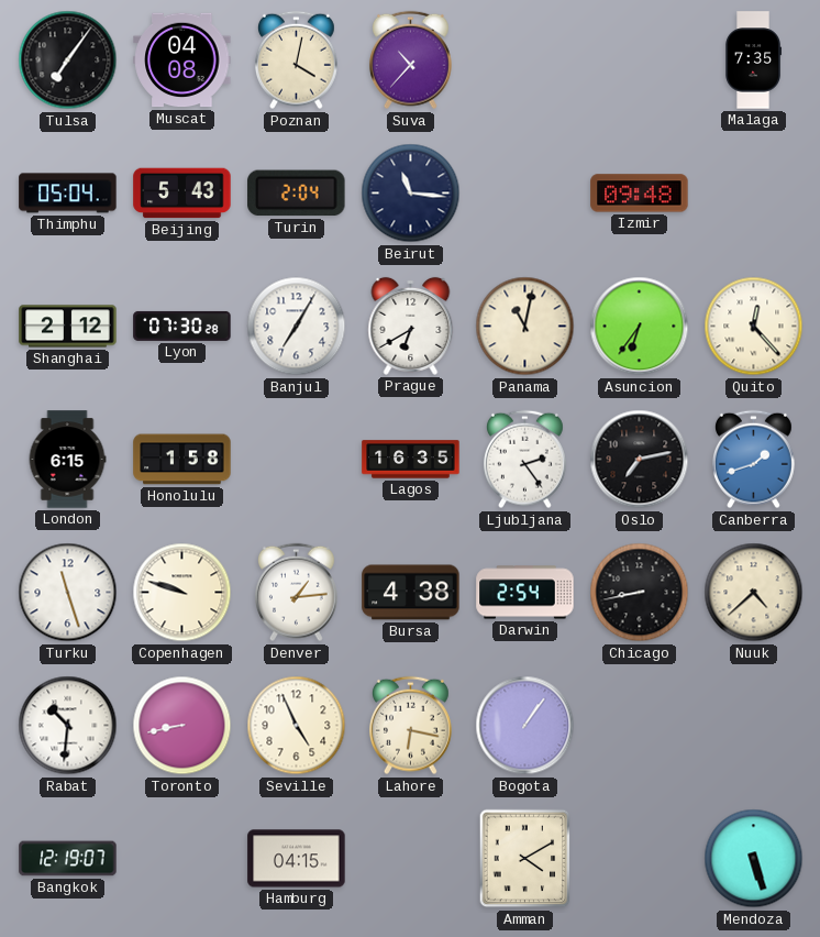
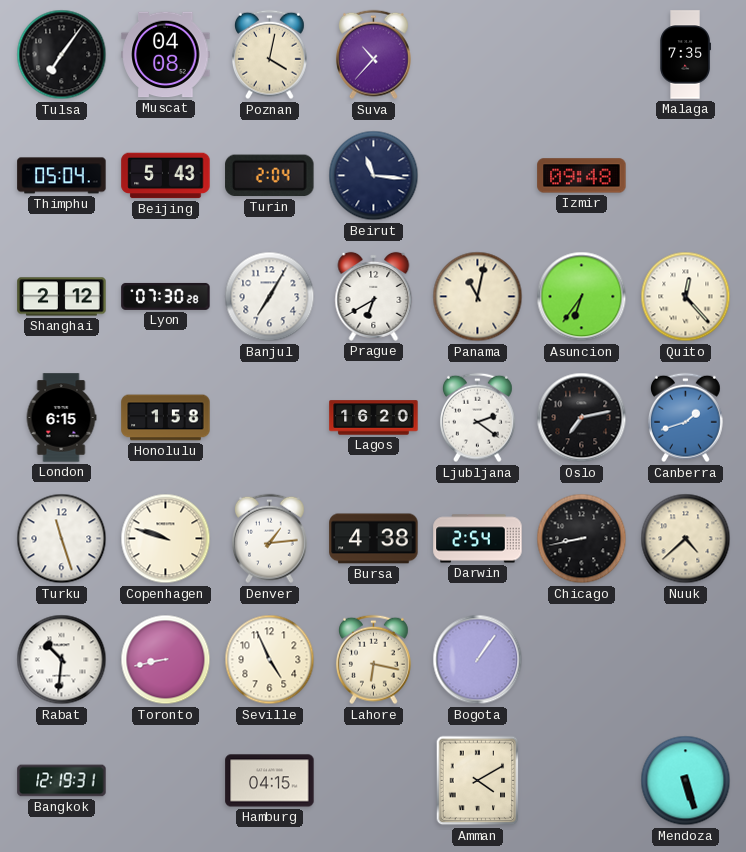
Lagos: 16:35 -> 16:20
Ljubljana: 2:24 -> 2:21
Bangkok: 12:19:07 -> 12:19:31
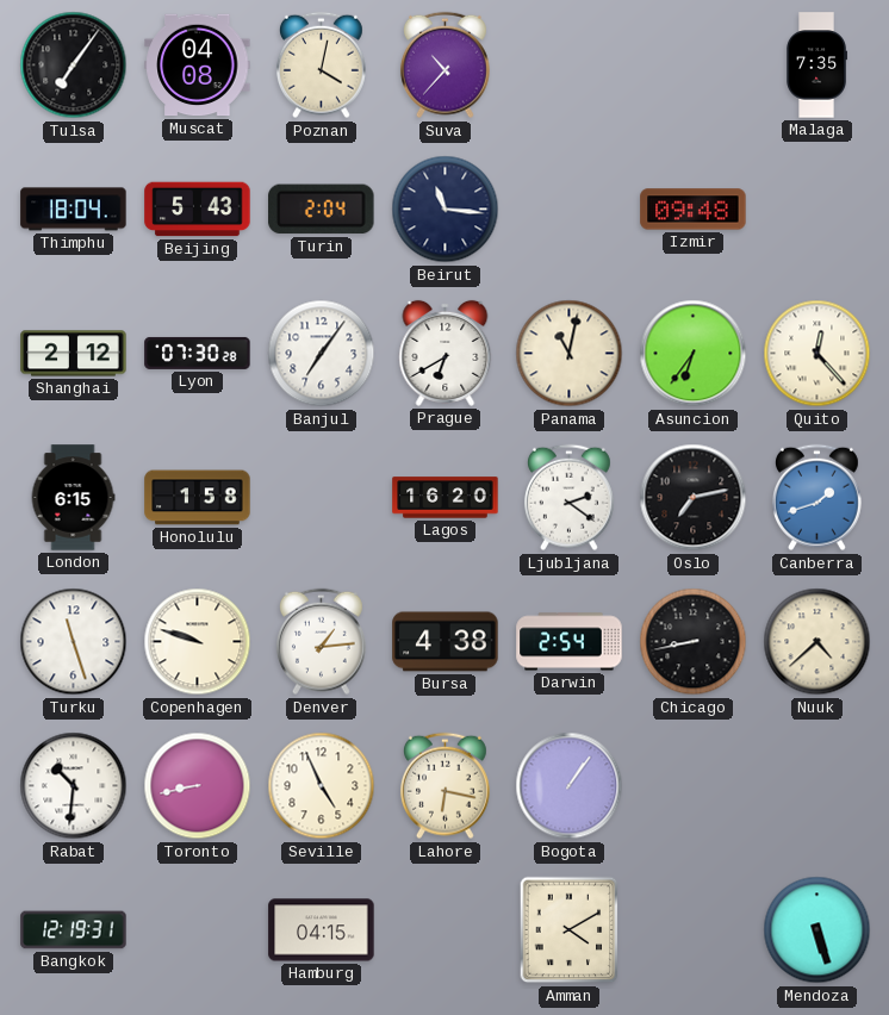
Thimphu: 05:04 -> 18:04
Banjul: 7:05 -> 7:06
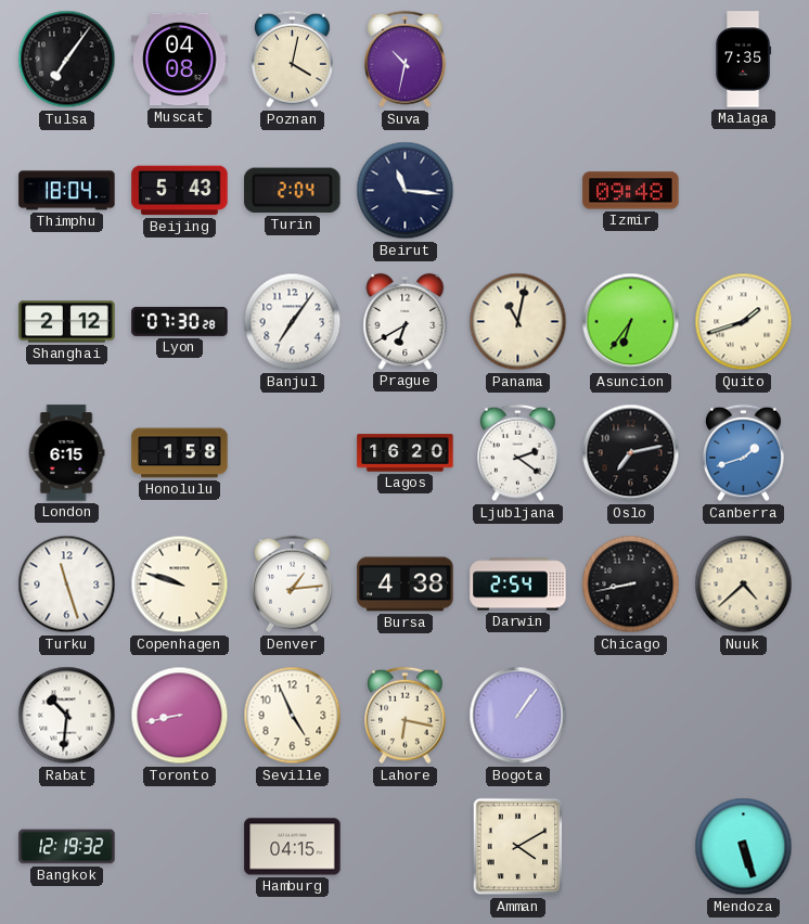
Suva: 10:37 -> 10:32
Quito: 12:23 -> 1:42
Bangkok: 12:19:31 -> 12:19:32
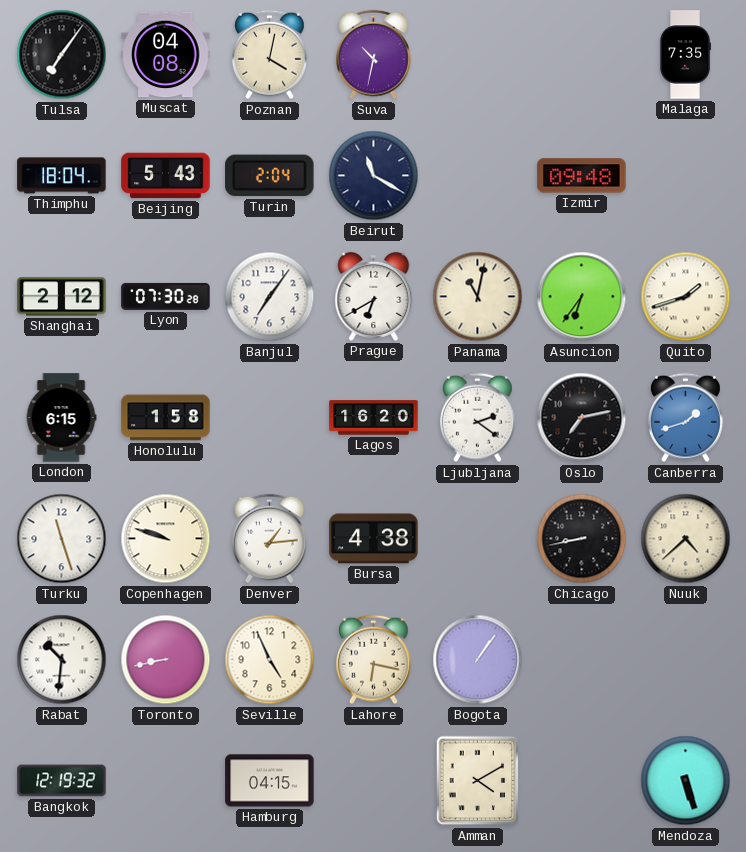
Beirut: 11:16 -> 11:20
Darwin: 2:54 -> none
